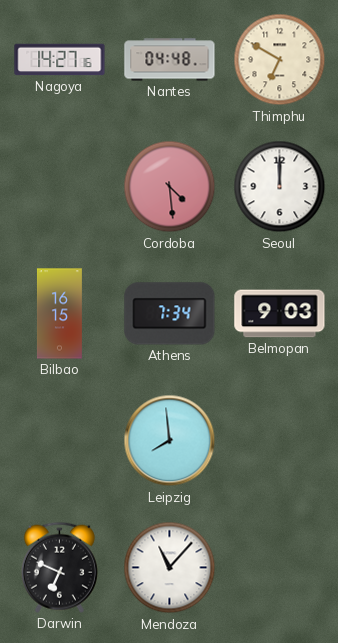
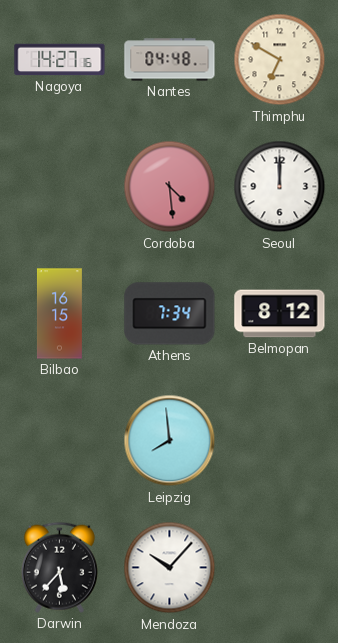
Belmopan: 9:03 -> 8:12
Darwin: 6:49 -> 5:37
Mendoza: 11:07 -> 10:07
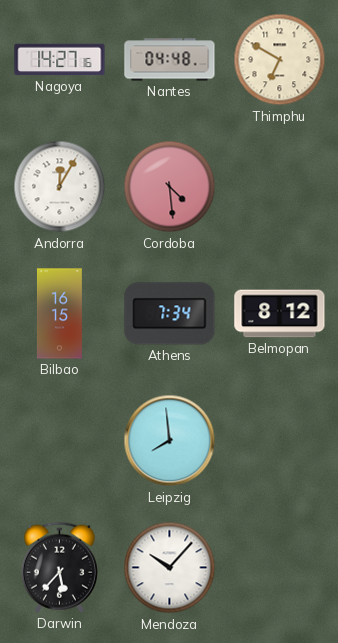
Andorra: none -> 12:05
Seoul: 12:00 -> none
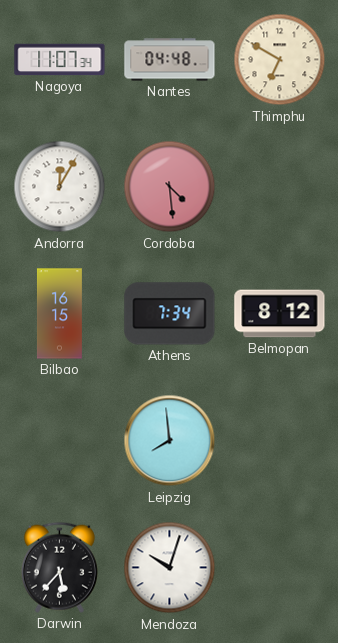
Nagoya: 14:27 -> 11:07
Mendoza: 10:07 -> 10:03
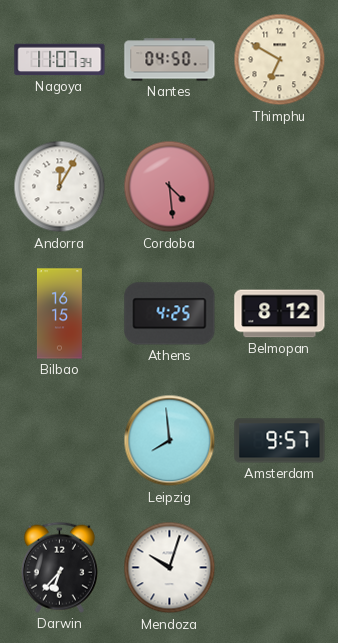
Nantes: 04:48 -> 04:50
Athens: 7:34 -> 4:25
Amsterdam: none -> 9:57
Darwin: 5:37 -> 6:37
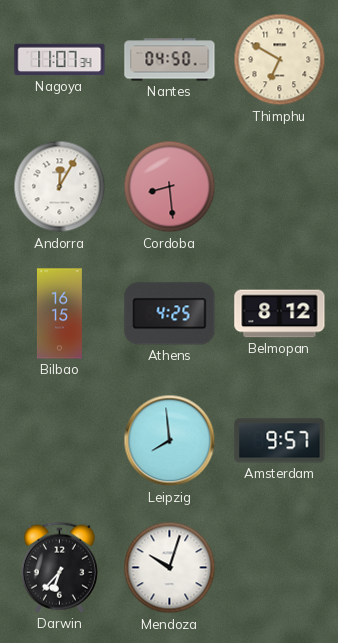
Cordoba: 4:29 -> 8:29
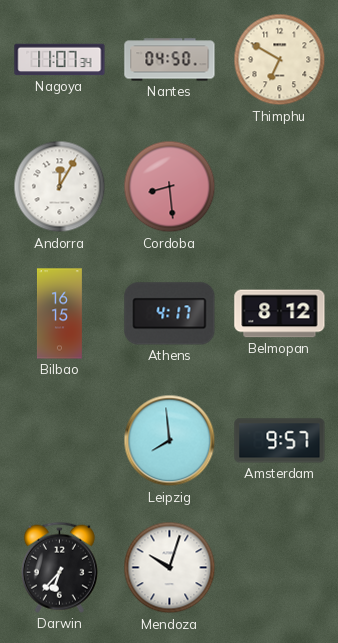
Athens: 4:25 -> 4:17
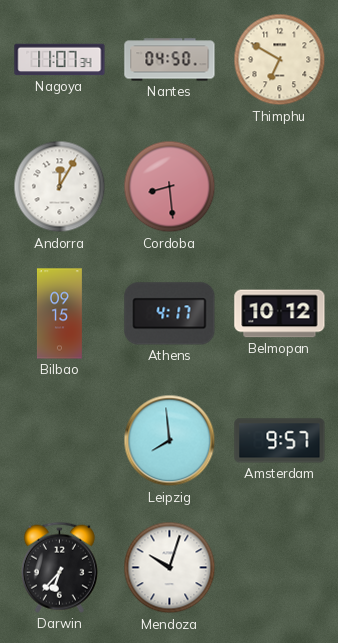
Bilbao: 16:15 -> 09:15
Belmopan: 8:12 -> 10:12
